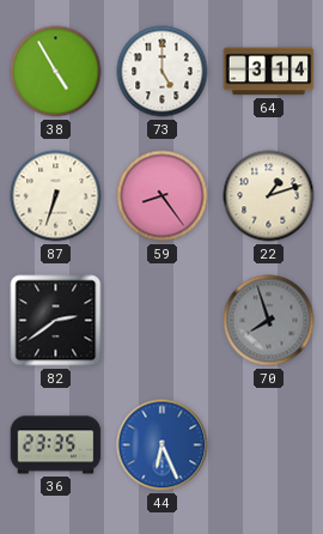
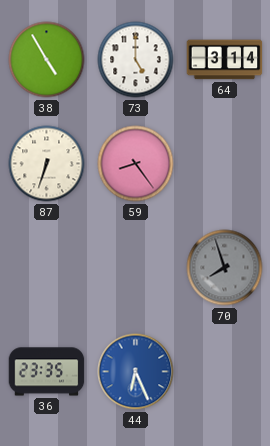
22: 1:12 -> none
82: 2:39 -> none
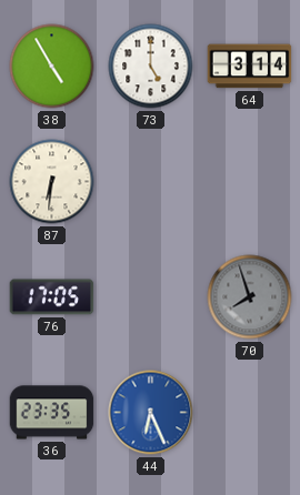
87: 6:33 -> 6:31
59: 8:24 -> none
76: none -> 17:05
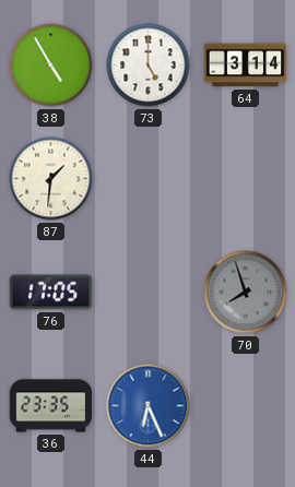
87: 6:31 -> 1:31
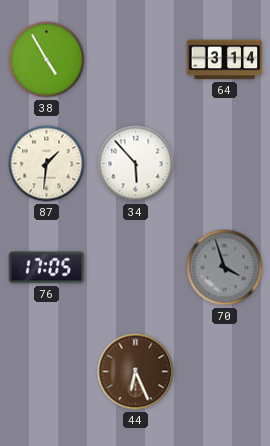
73: 5:00 -> none
34: none -> 5:53
70: 7:57 -> 3:57
36: 23:35 -> none
44 dial: blue -> brown
